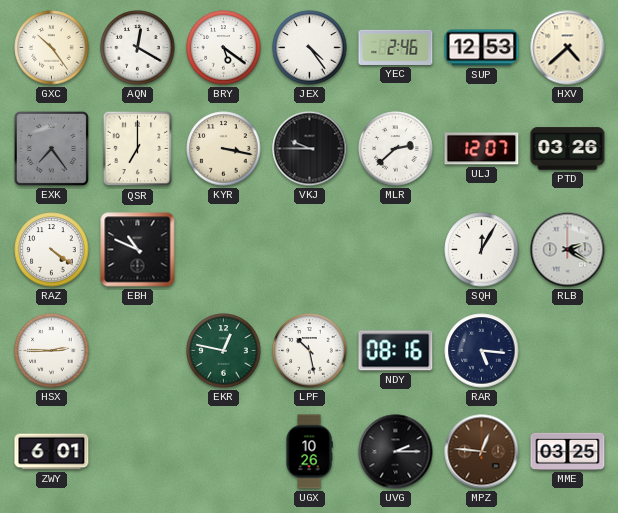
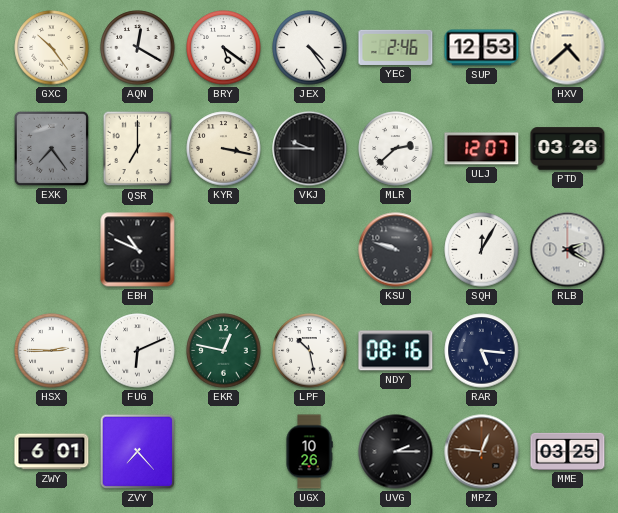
RAZ: 4:21 -> none
KSU: none -> 9:48
FUG: none -> 6:11
ZVY: none -> 7:23
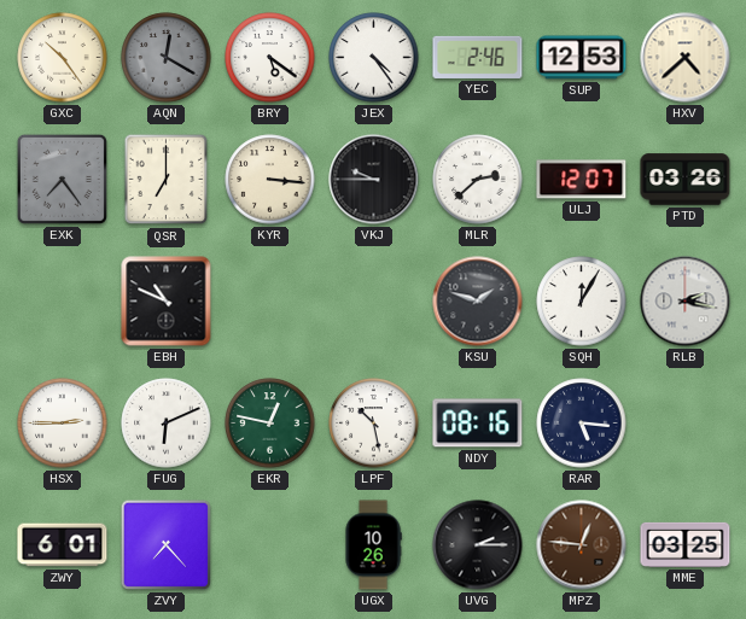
AQN dial: white -> grey
KYR: 3:17 -> 3:16
KSU: 9:48 -> 1:48
RLB: 2:20 -> 2:17
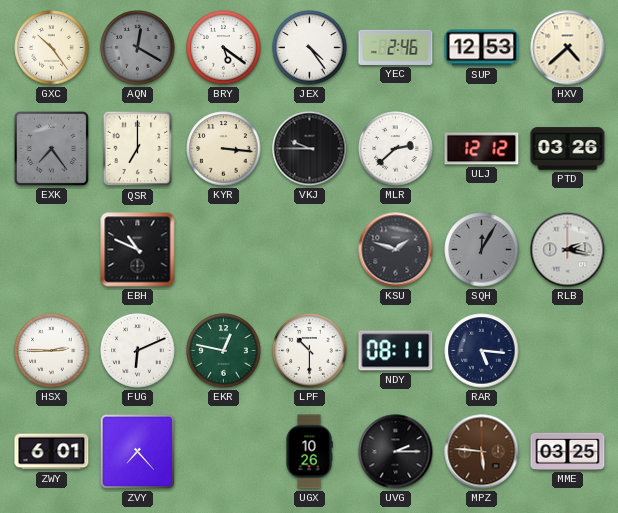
ULJ: 12:07 -> 12:12
SQH dial: white -> grey
LPF: 10:28 -> 10:30
NDY: 08:16 -> 08:11
MPZ: 12:46 -> 5:46
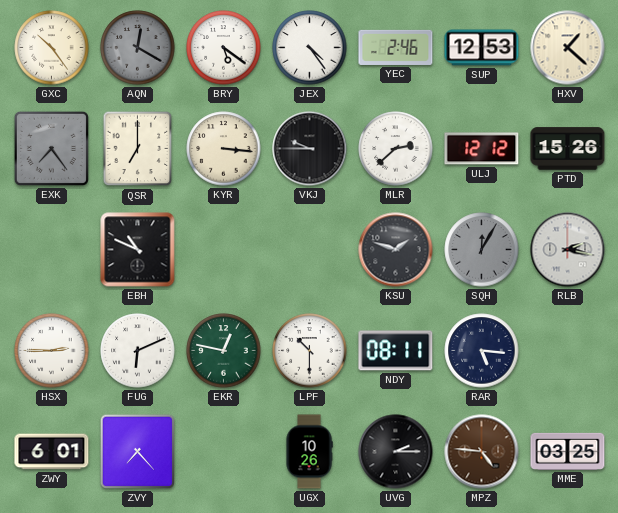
HXV: 4:38 -> 1:22
PTD: 03:26 -> 15:26
MPZ: 5:46 -> 4:46
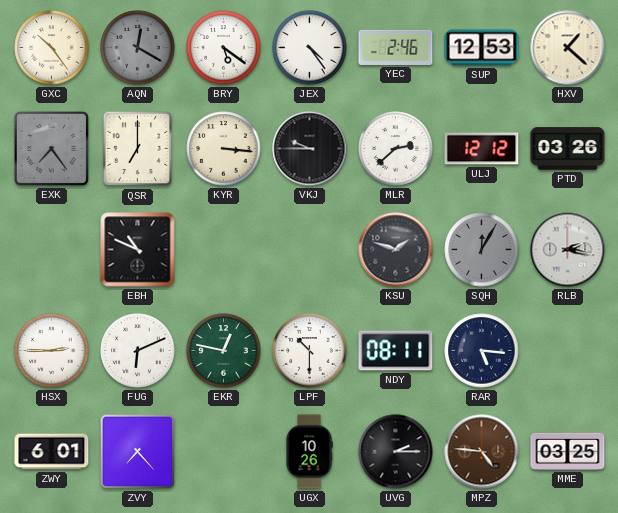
PTD: 15:26 -> 03:26
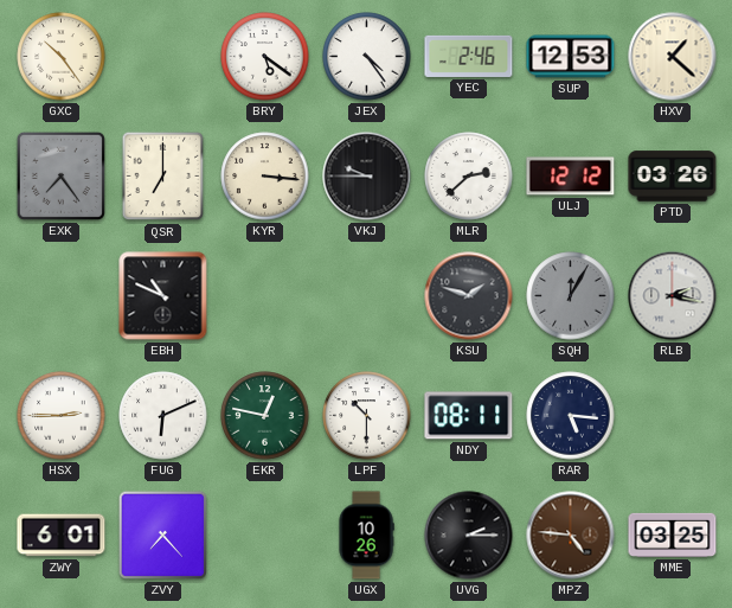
AQN: 12:20 -> none
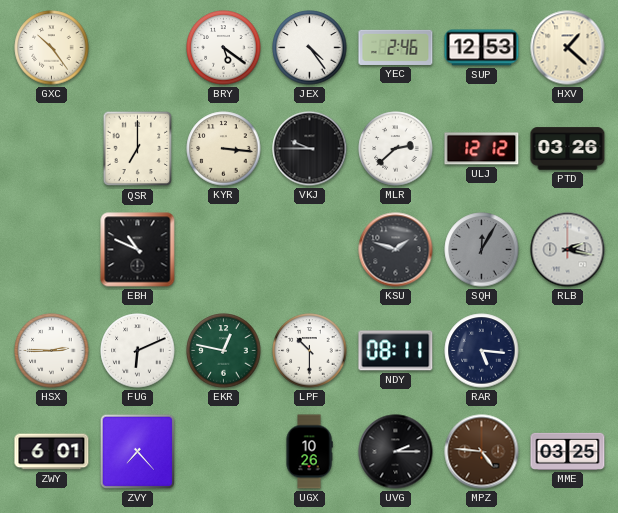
EXK: 7:24 -> none
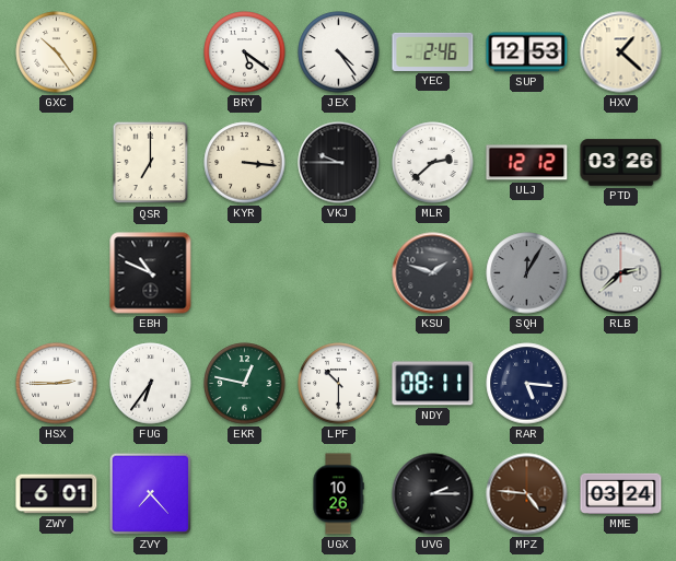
RLB: 2:17 -> 2:38
FUG: 6:11 -> 6:36
MME: 03:25 -> 03:24
